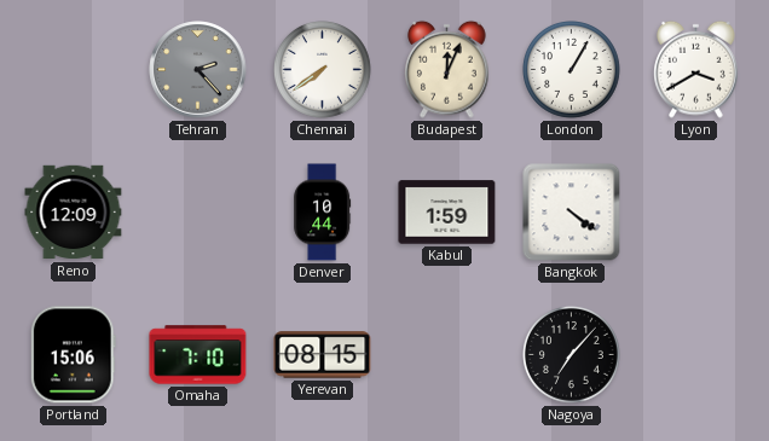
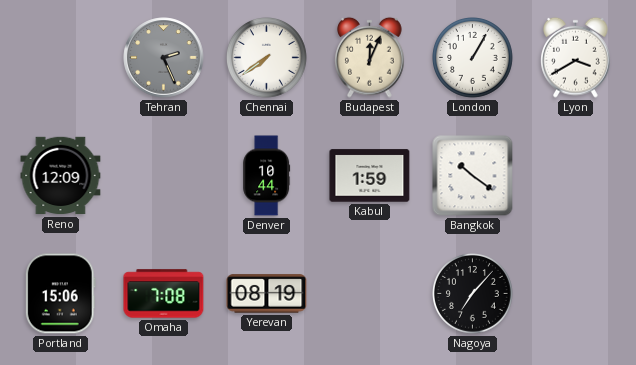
Tehran: 2:23 -> 2:26
Bangkok: 4:21 -> 10:21
Omaha: 7:10 -> 7:08
Yerevan: 08:15 -> 08:19
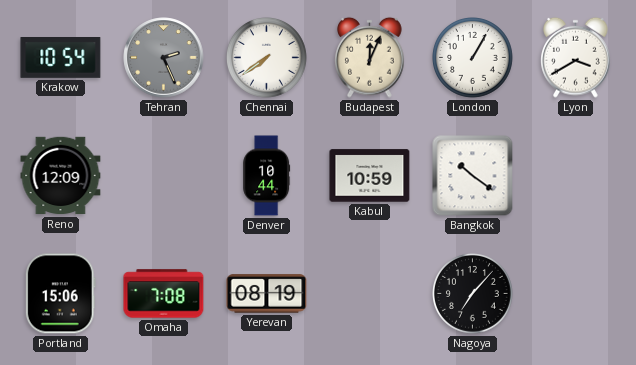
Krakow: none -> 10:54
Kabul: 1:59 -> 10:59
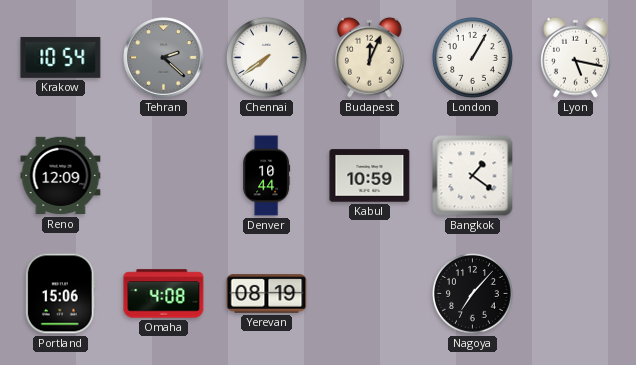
Tehran: 2:26 -> 2:22
Lyon: 3:40 -> 5:17
Bangkok: 10:21 -> 1:21
Omaha: 7:08 -> 4:08
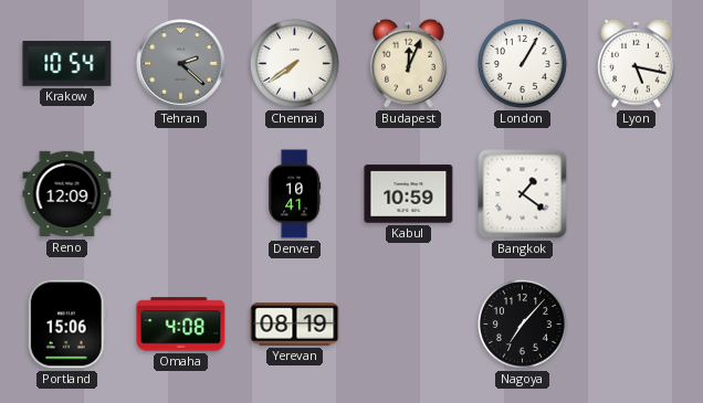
Denver: 10:44 -> 10:41
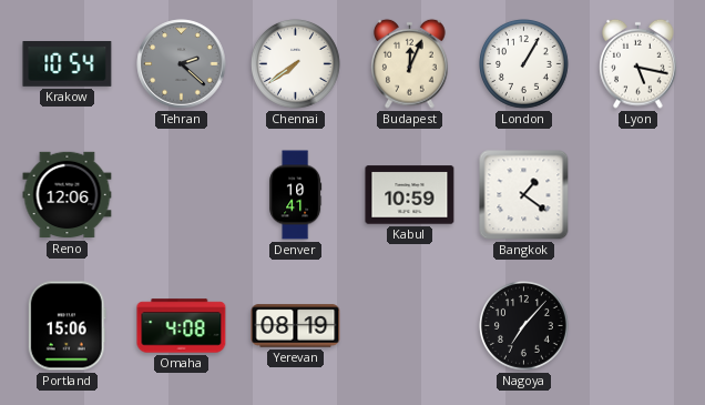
Reno: 12:09 -> 12:06
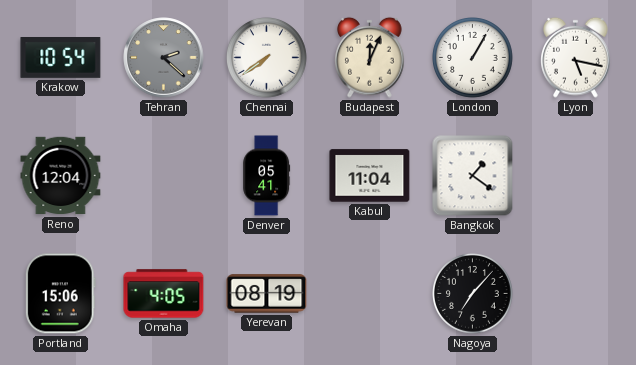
Reno: 12:06 -> 12:04
Denver: 10:41 -> 05:41
Kabul: 10:59 -> 11:04
Omaha: 4:08 -> 4:05
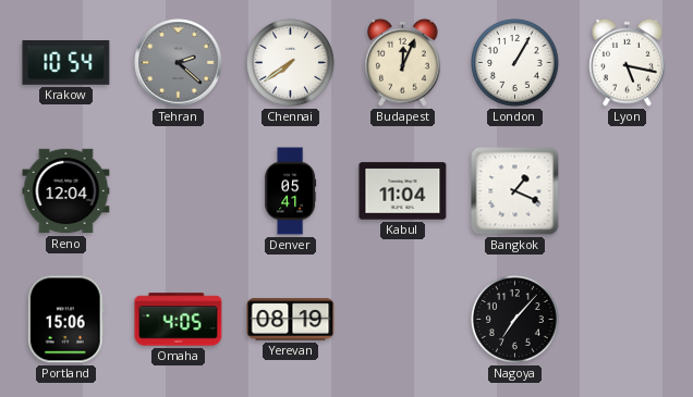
Bangkok: 1:21 -> 1:19
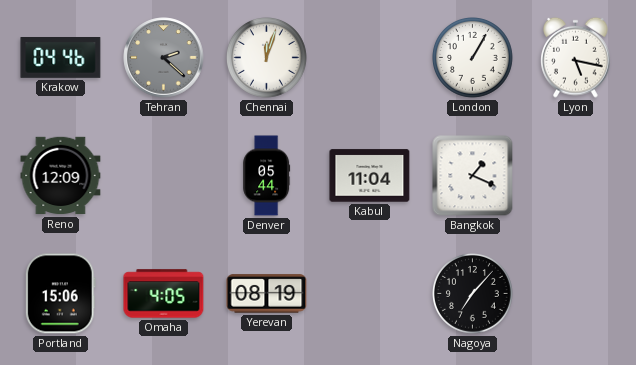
Krakow: 10:54 -> 04:46
Chennai: 7:39 -> 12:03
Budapest: 12:04 -> none
Reno: 12:04 -> 12:09
Denver: 05:41 -> 05:44
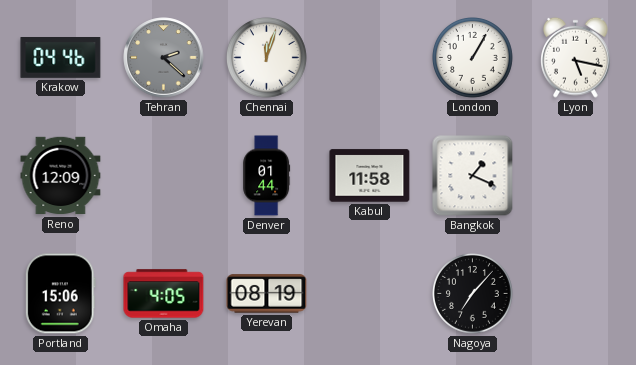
Denver: 05:44 -> 01:44
Kabul: 11:04 -> 11:58
